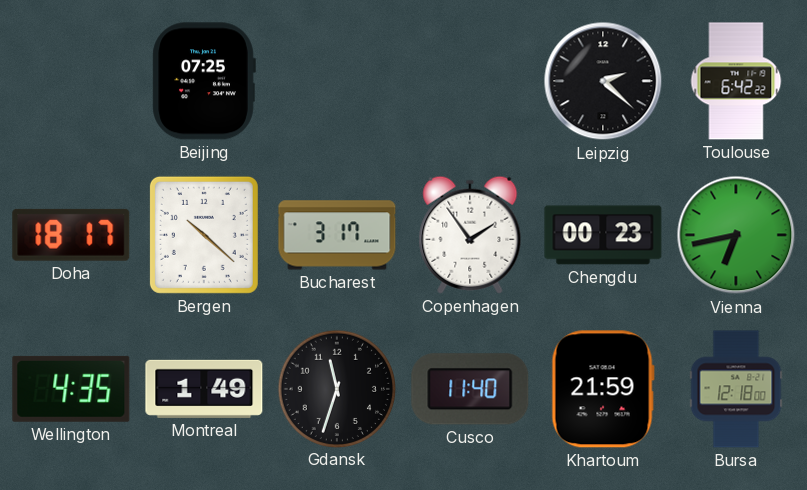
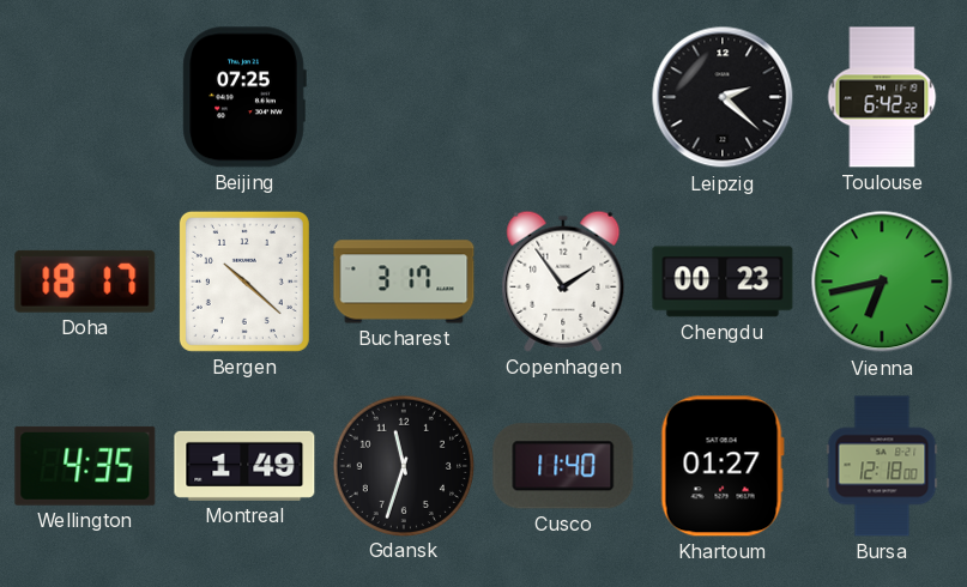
Khartoum: 21:59 -> 01:27
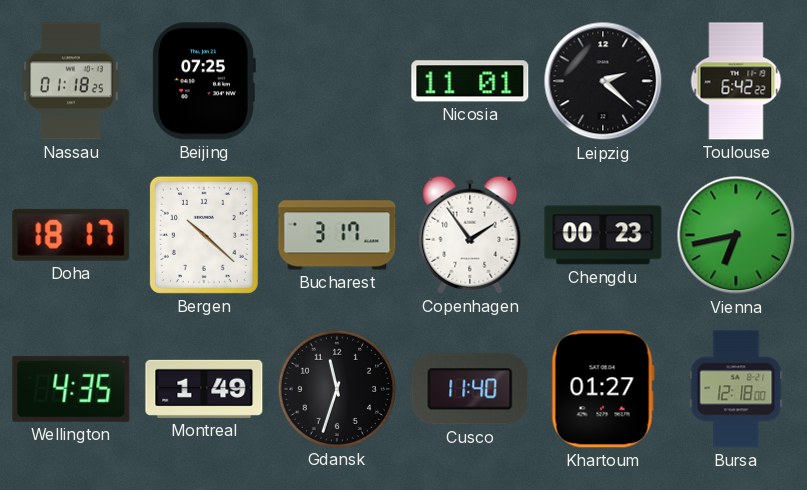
Nassau: none -> 01:18
Nicosia: none -> 11:01
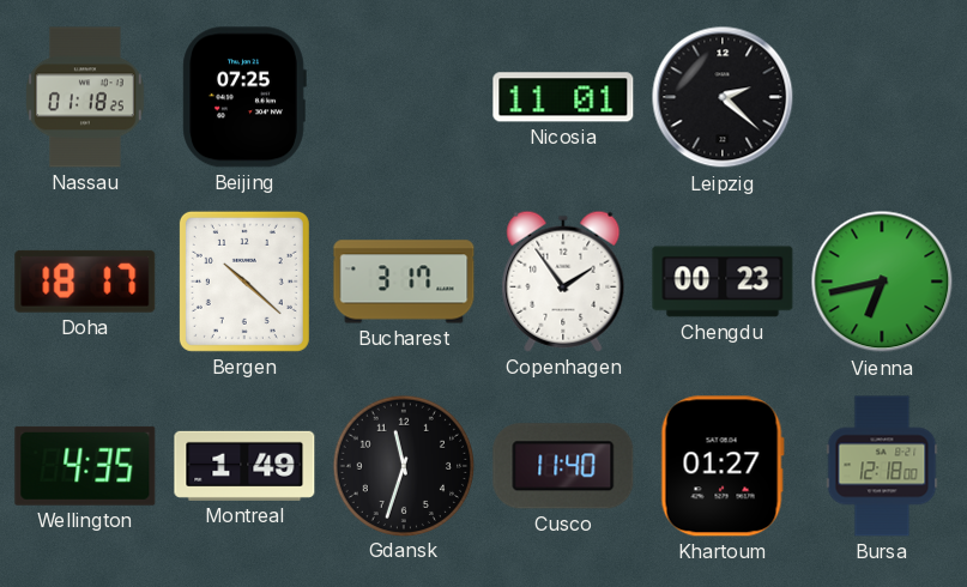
Toulouse: 6:42 -> none
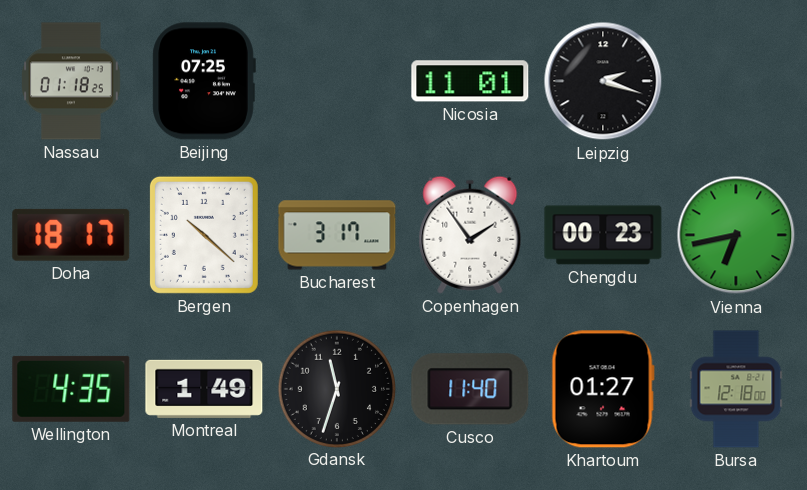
Leipzig: 2:22 -> 2:18
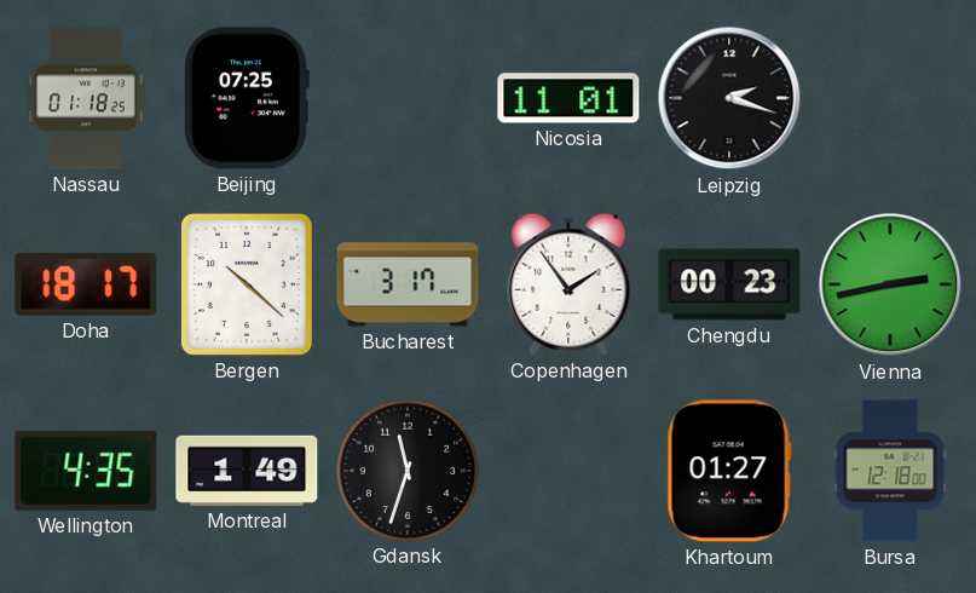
Vienna: 6:43 -> 2:43
Cusco: 11:40 -> none
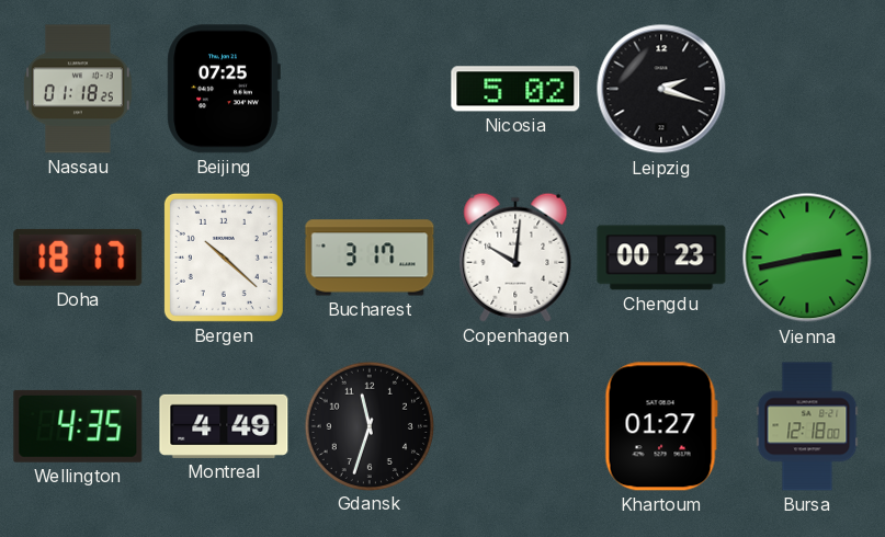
Nicosia: 11:01 -> 5:02
Copenhagen: 1:54 -> 10:01
Montreal: 1:49 -> 4:49
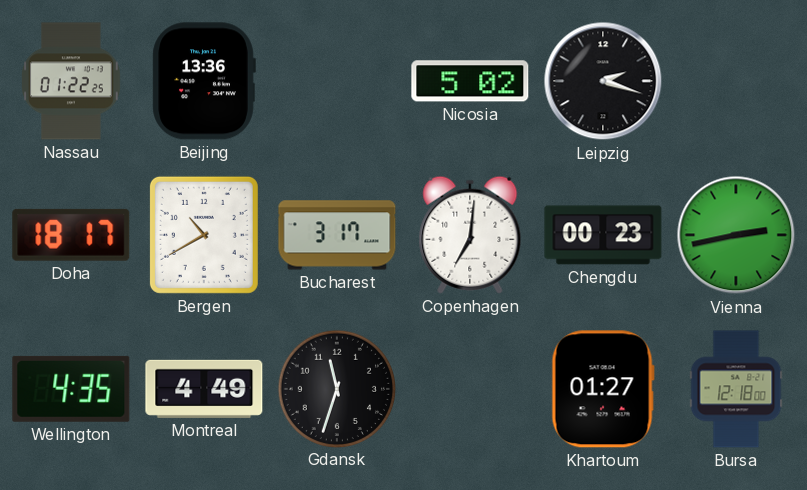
Nassau: 01:18 -> 01:22
Beijing: 07:25 -> 13:36
Bergen: 10:22 -> 10:40
Copenhagen: 10:01 -> 7:01
